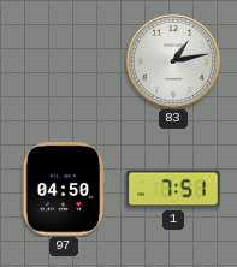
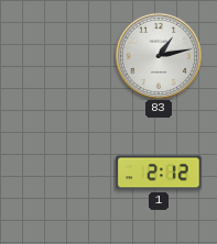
97: 04:50 -> none
1: 7:51 -> 2:12
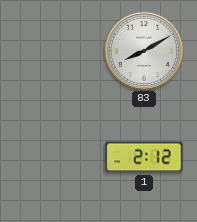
83: 1:13 -> 8:10
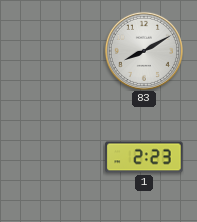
1: 2:12 -> 2:23
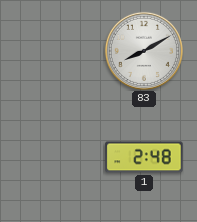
1: 2:23 -> 2:48
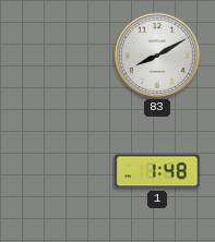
1: 2:48 -> 1:48
